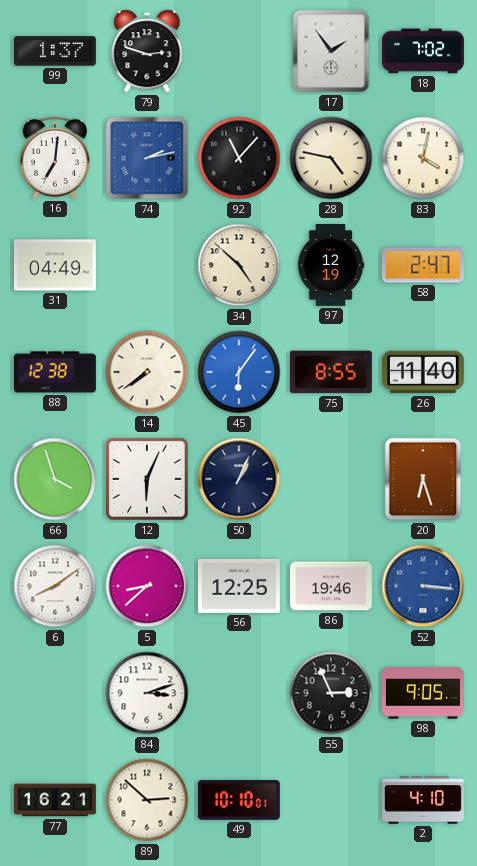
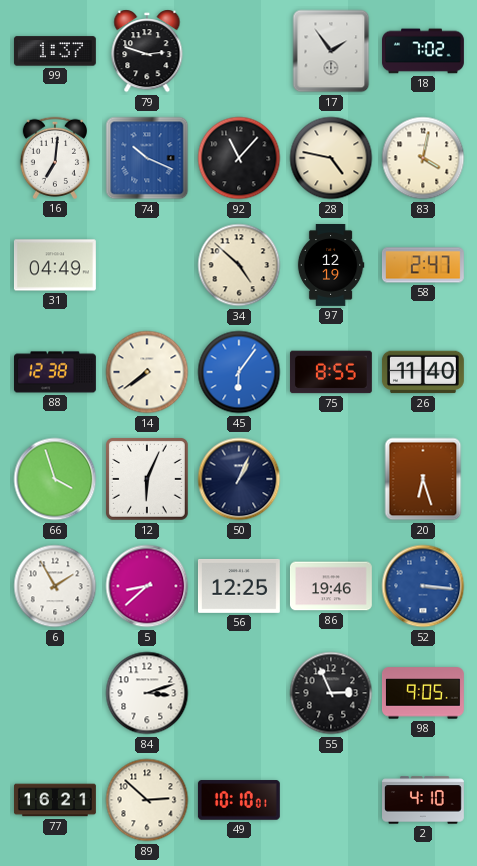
74: 2:13 -> 10:19
6: 8:09 -> 1:55
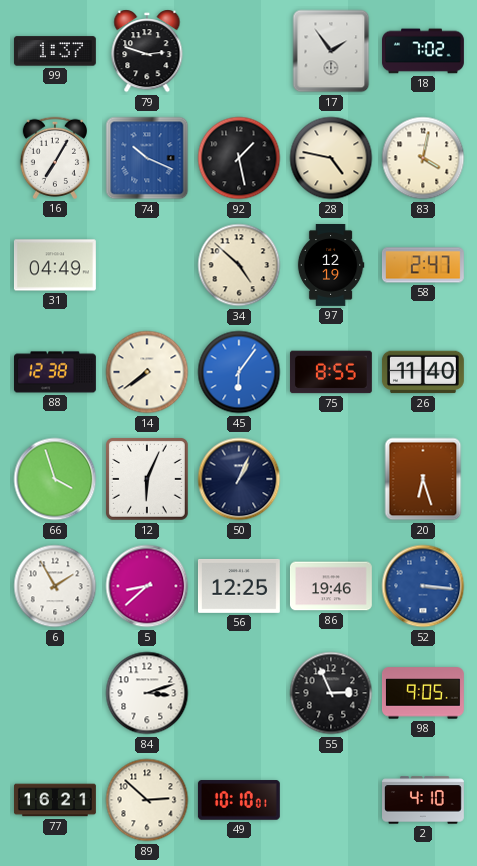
16: 7:01 -> 7:05
92: 11:07 -> 1:28
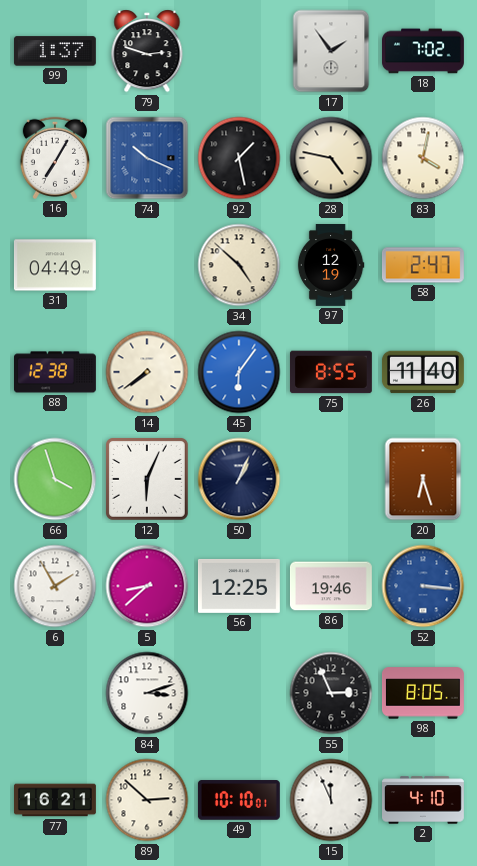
98: 9:05 -> 8:05
15: none -> 11:56
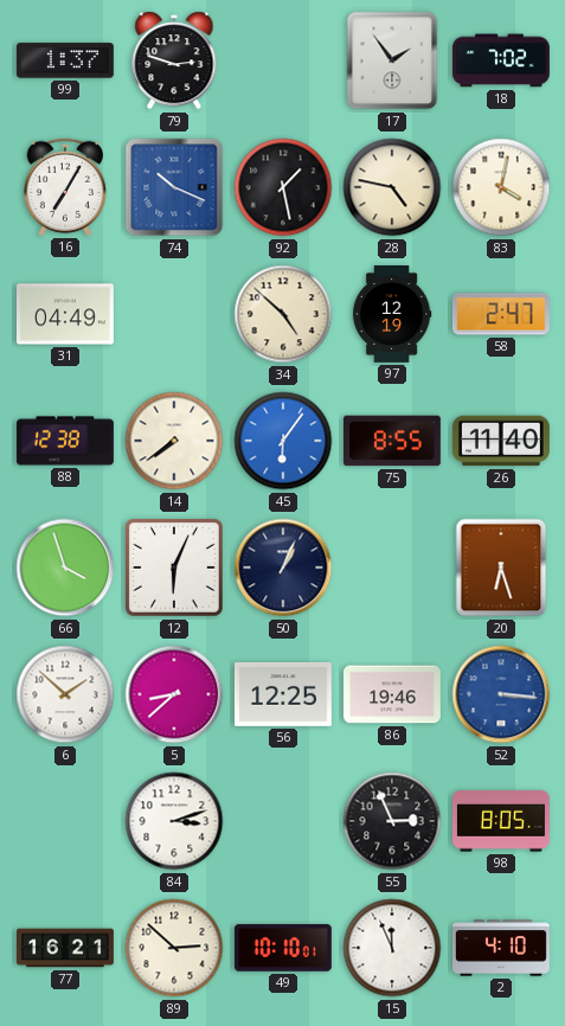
6: 1:55 -> 1:52
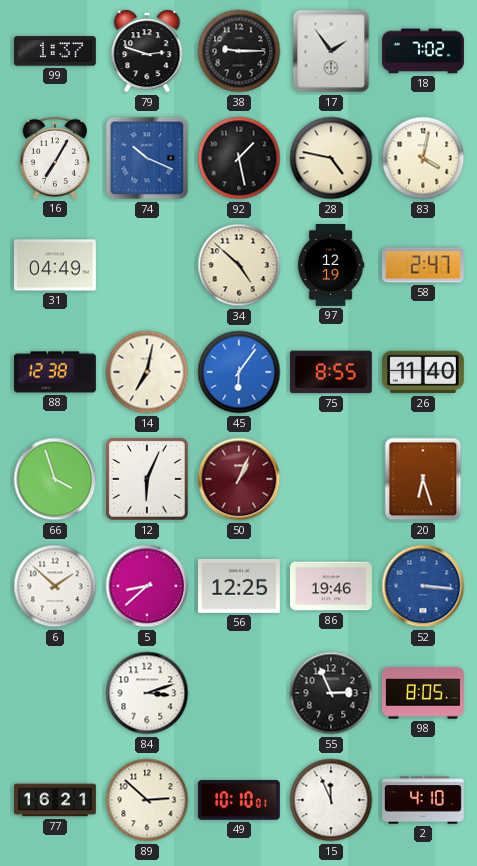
38: none -> 9:15
14: 7:39 -> 7:02
50 dial: navy -> burgundy
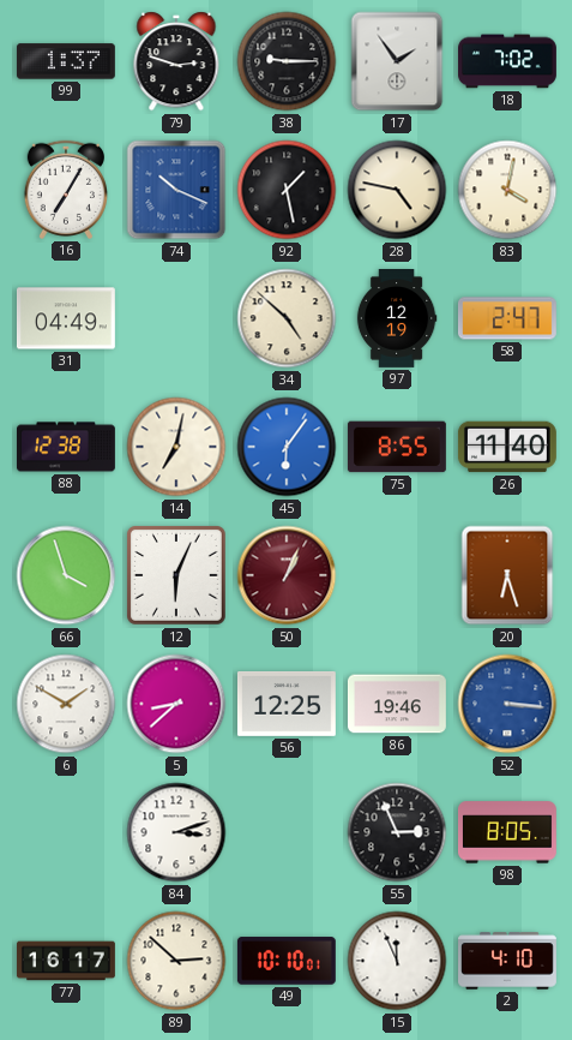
6: 1:52 -> 1:50
77: 16:21 -> 16:17
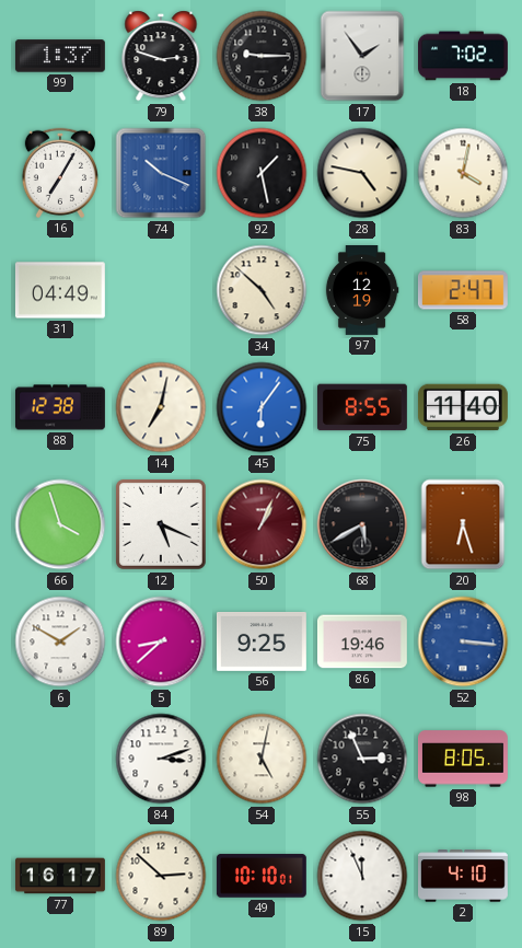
12: 6:04 -> 5:19
68: none -> 5:40
56: 12:25 -> 9:25
54: none -> 5:02
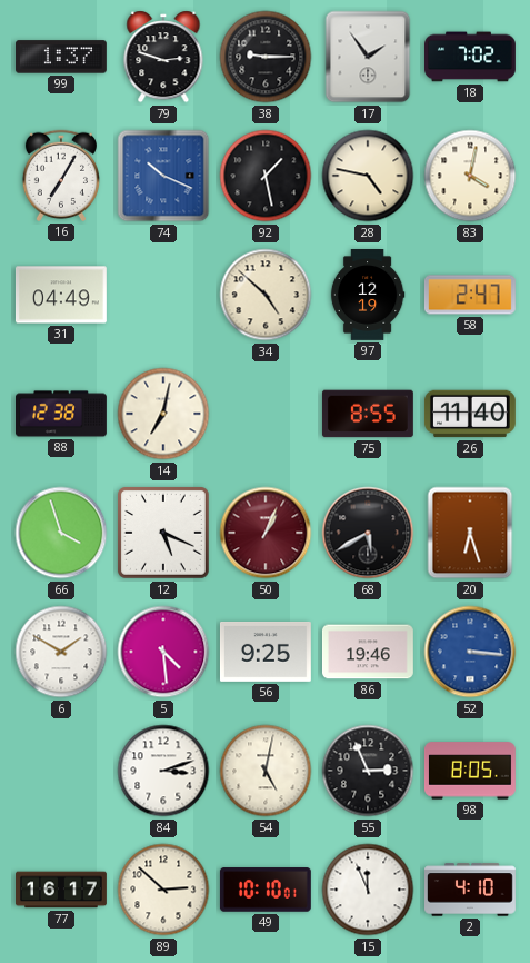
45: 6:06 -> none
5: 8:38 -> 4:29
